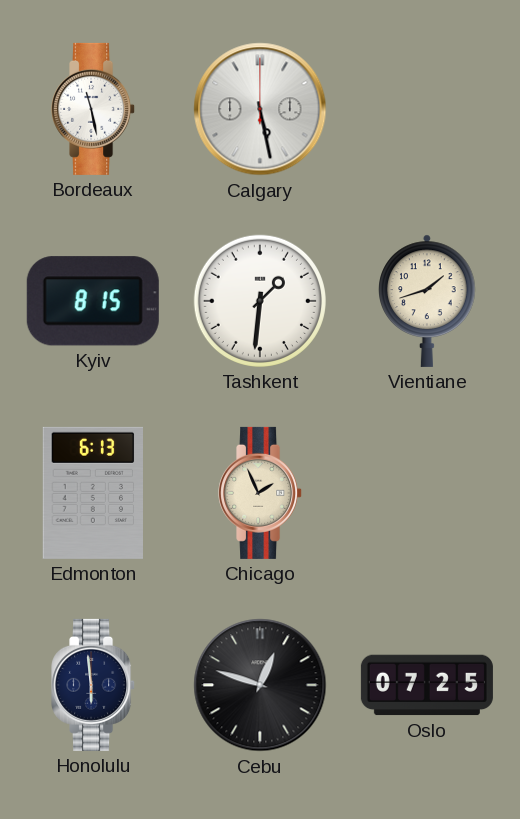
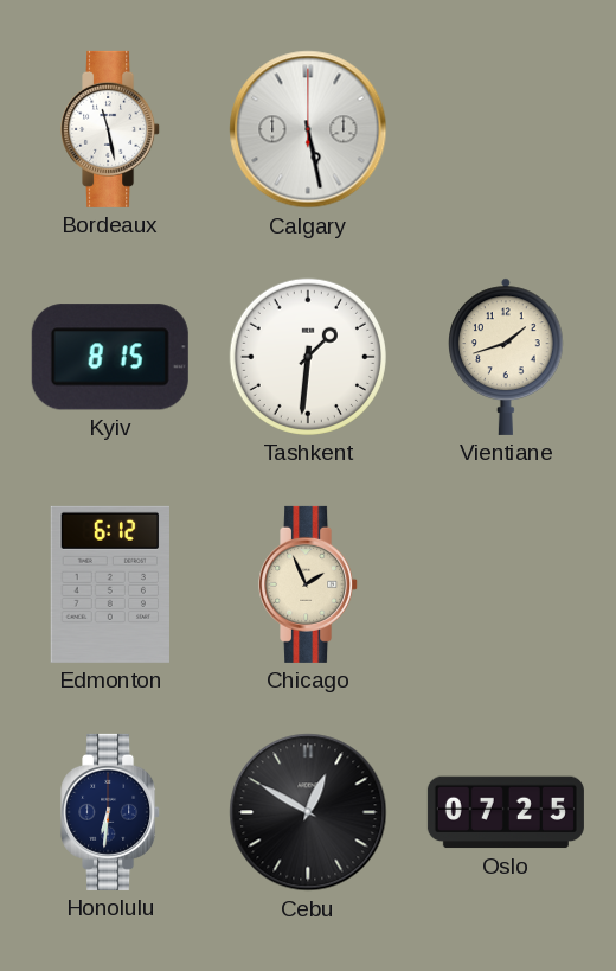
Edmonton: 6:13 -> 6:12
Honolulu: 5:59 -> 6:31
Cebu: 12:48 -> 12:50
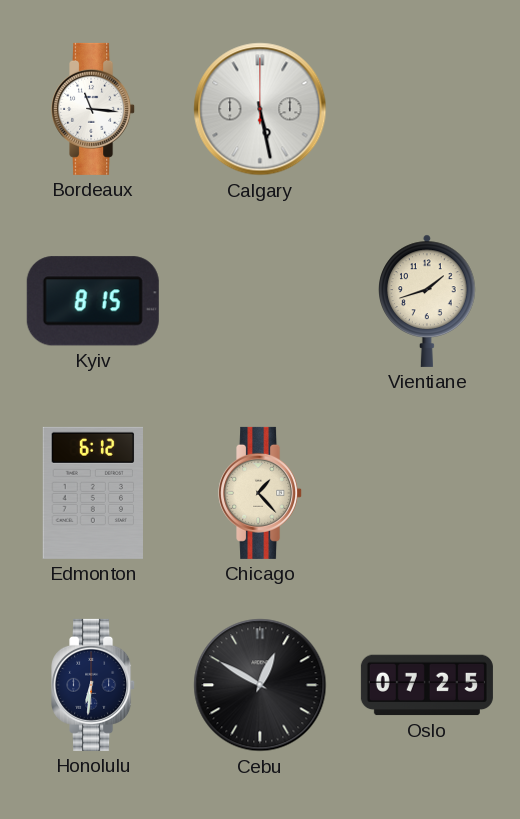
Bordeaux: 11:28 -> 11:16
Tashkent: 1:31 -> none
Chicago: 1:56 -> 1:23
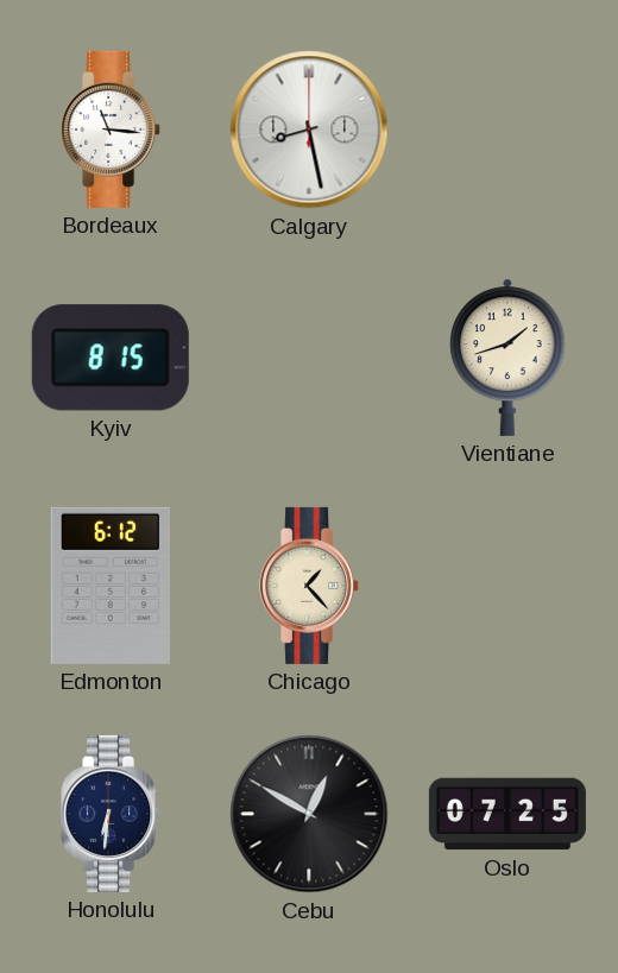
Calgary: 5:28 -> 8:28
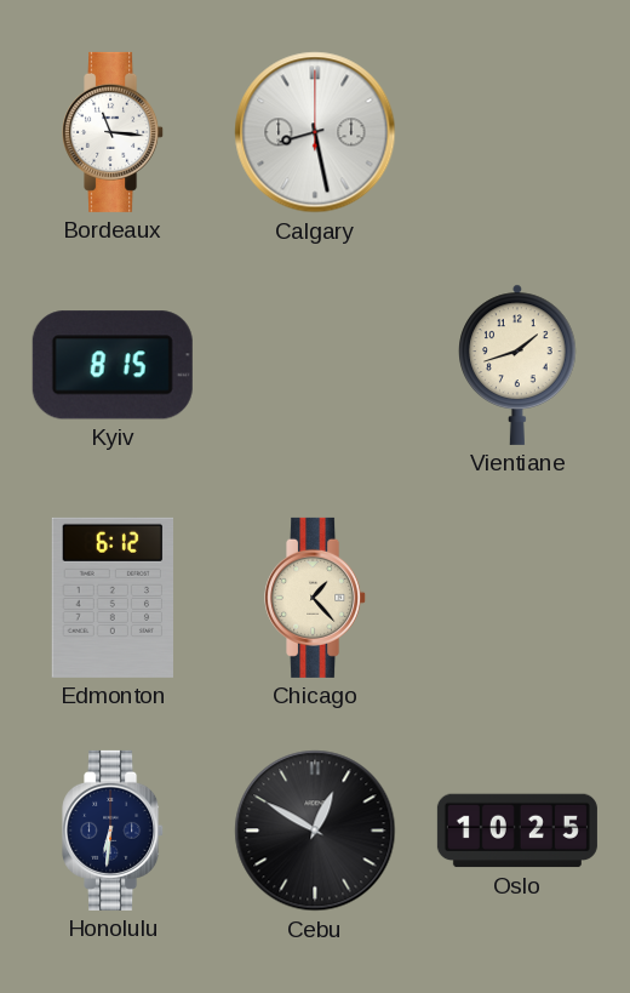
Oslo: 07:25 -> 10:25
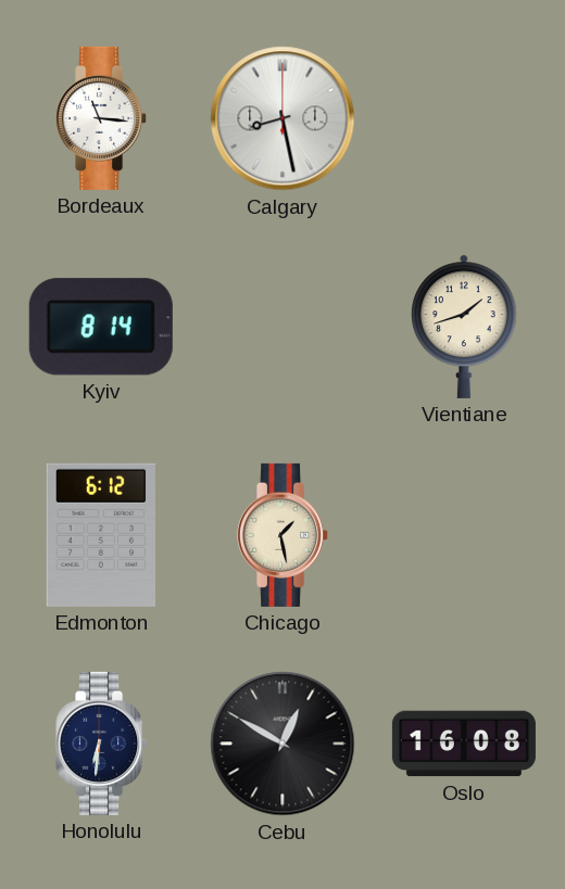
Kyiv: 8:15 -> 8:14
Chicago: 1:23 -> 1:28
Oslo: 10:25 -> 16:08
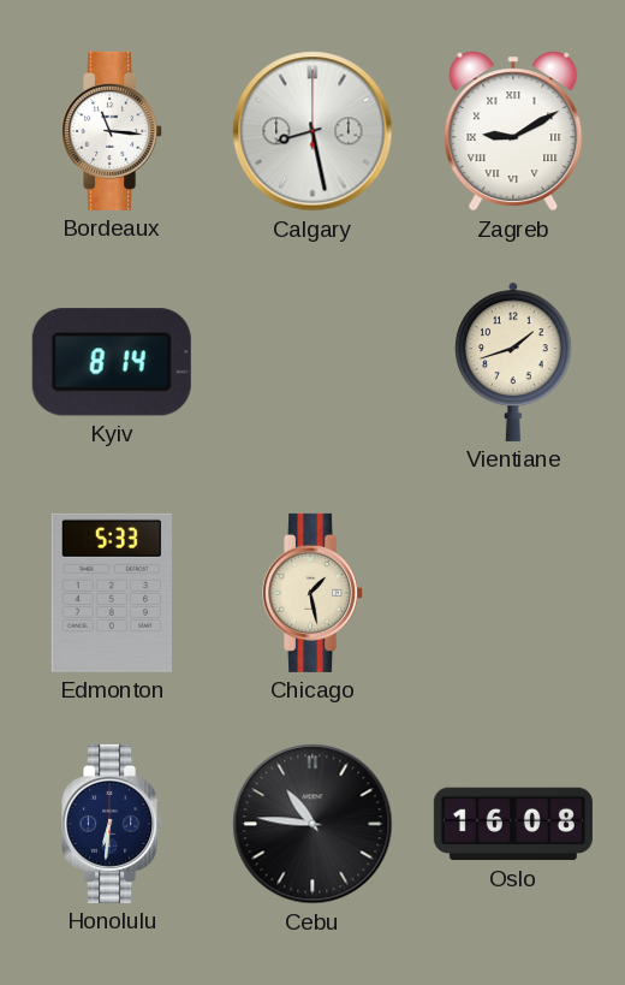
Zagreb: none -> 9:10
Edmonton: 6:12 -> 5:33
Cebu: 12:50 -> 10:46
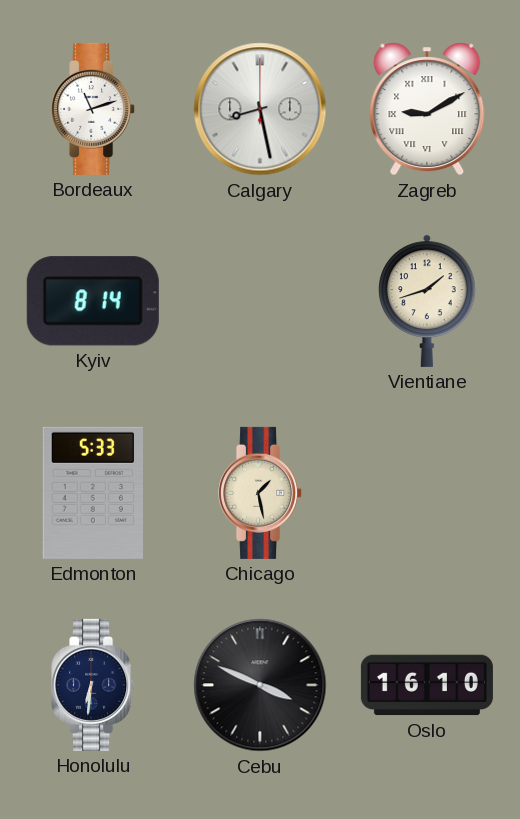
Bordeaux: 11:16 -> 11:12
Cebu: 10:46 -> 3:49
Oslo: 16:08 -> 16:10
